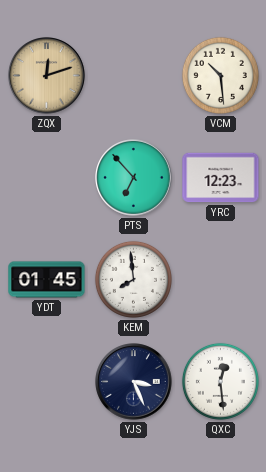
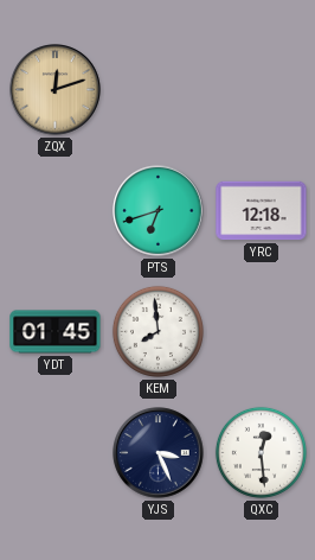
VCM: 10:29 -> none
PTS: 6:53 -> 6:42
YRC: 12:23 -> 12:18
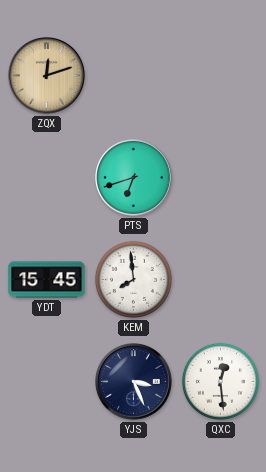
YRC: 12:18 -> none
YDT: 01:45 -> 15:45
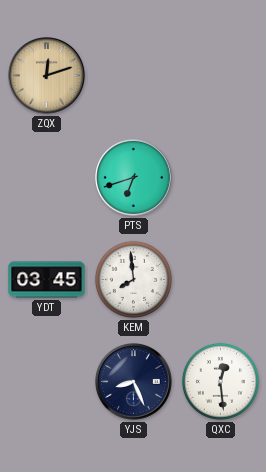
YDT: 15:45 -> 03:45
YJS: 3:26 -> 8:26
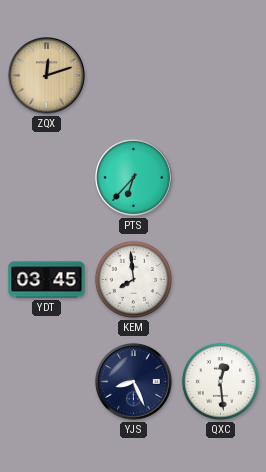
PTS: 6:42 -> 6:37
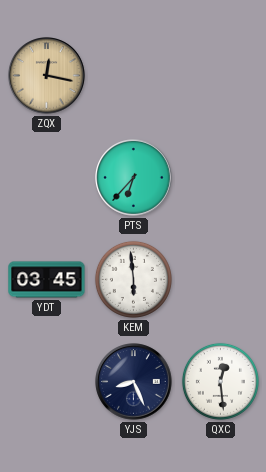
ZQX: 12:12 -> 12:17
KEM: 7:59 -> 5:59
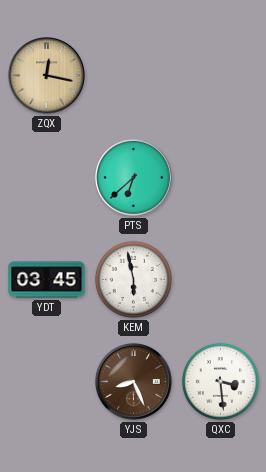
PTS: 6:37 -> 6:38
KEM: 5:59 -> 5:58
YJS dial: navy -> brown
QXC: 12:29 -> 3:29
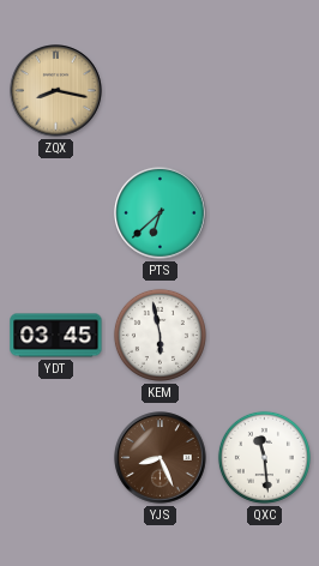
ZQX: 12:17 -> 8:17
QXC: 3:29 -> 11:29
